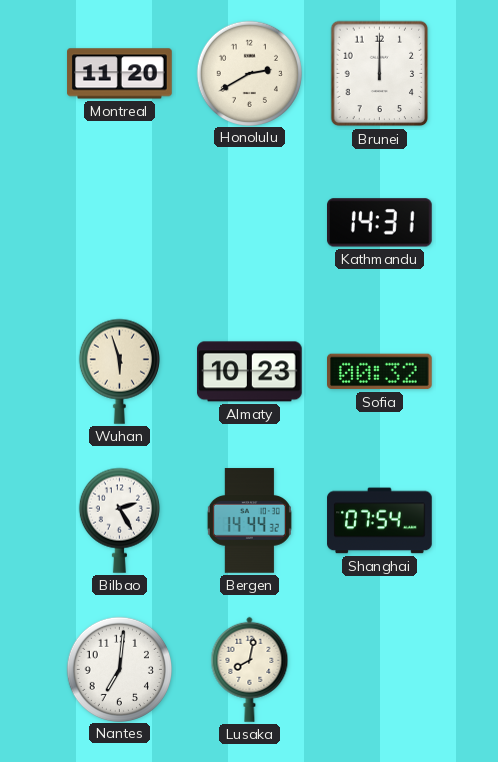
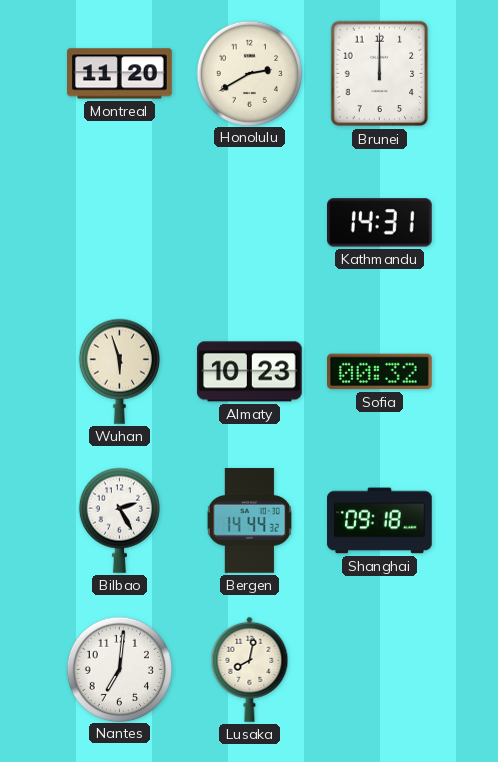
Shanghai: 07:54 -> 09:18
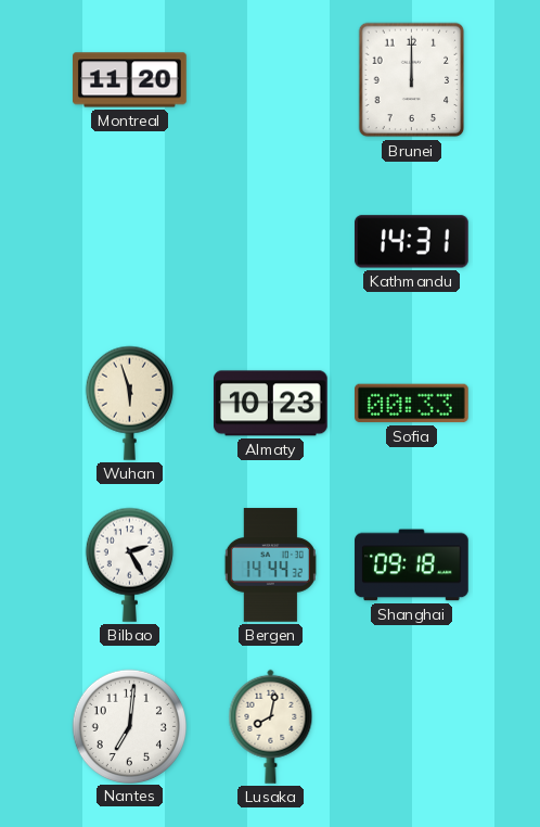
Honolulu: 2:40 -> none
Sofia: 00:32 -> 00:33
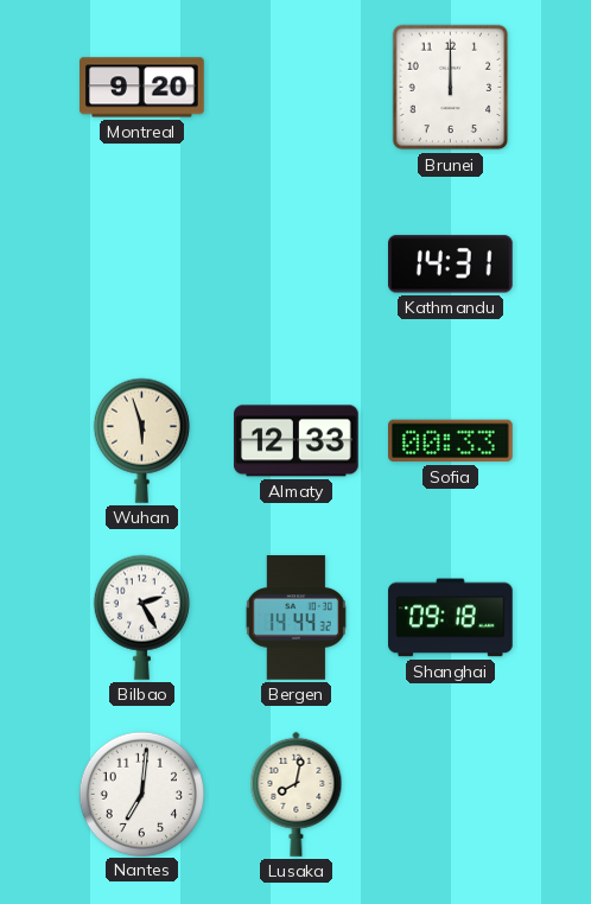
Montreal: 11:20 -> 9:20
Almaty: 10:23 -> 12:33
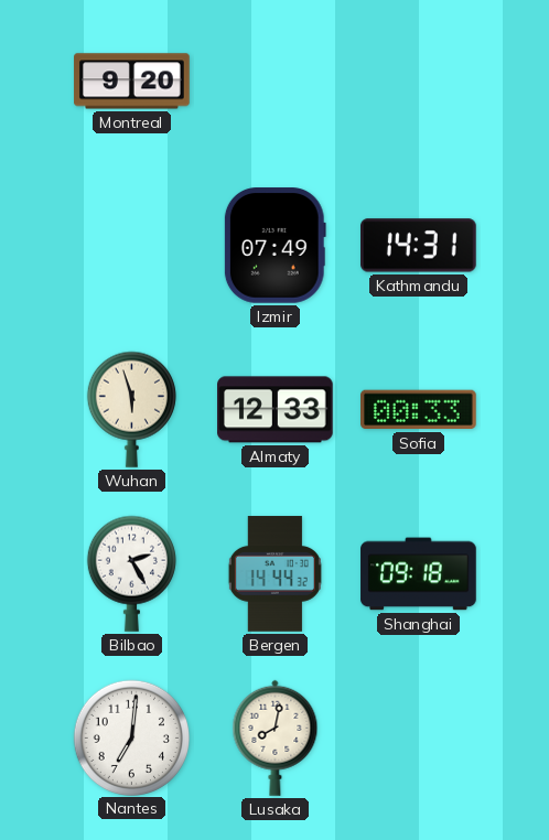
Brunei: 12:00 -> none
Izmir: none -> 07:49
